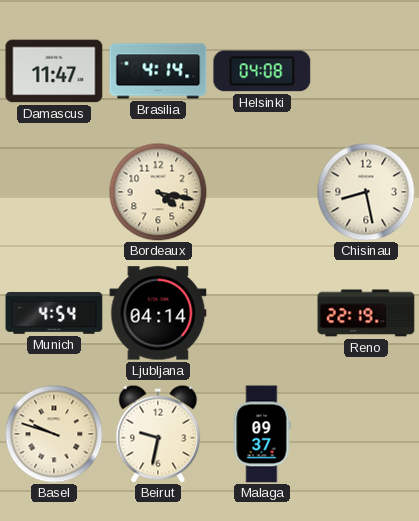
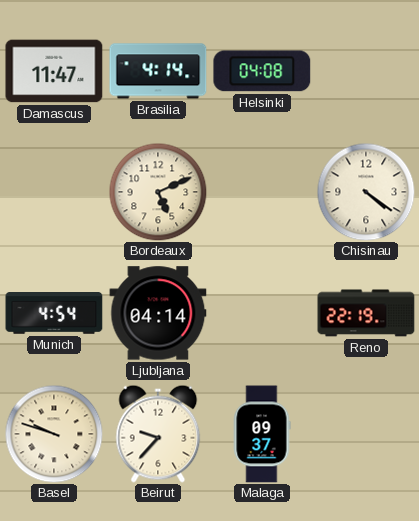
Bordeaux: 4:17 -> 5:11
Chisinau: 8:28 -> 4:21
Beirut: 9:32 -> 9:37
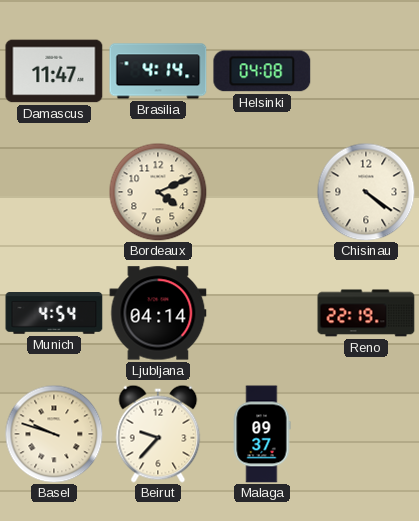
Bordeaux: 5:11 -> 4:11
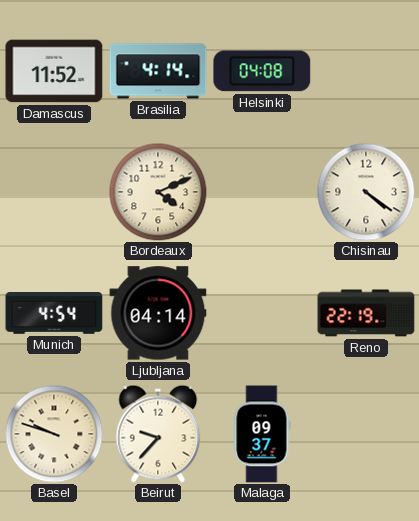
Damascus: 11:47 -> 11:52
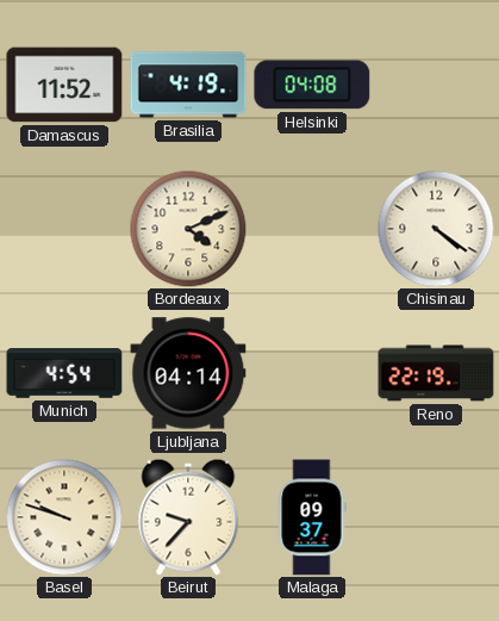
Brasilia: 4:14 -> 4:19
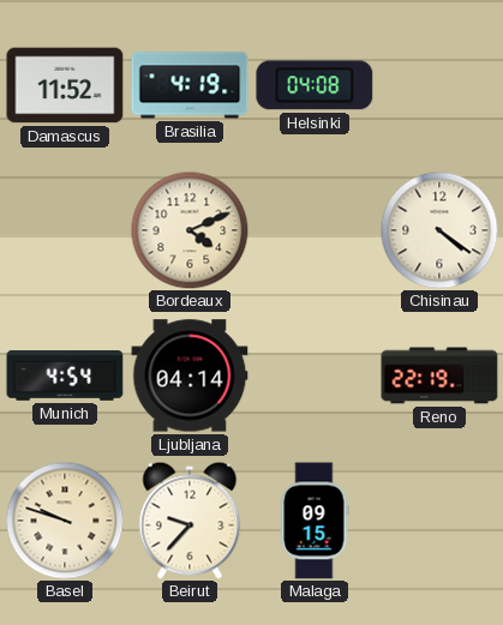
Malaga: 09:37 -> 09:15
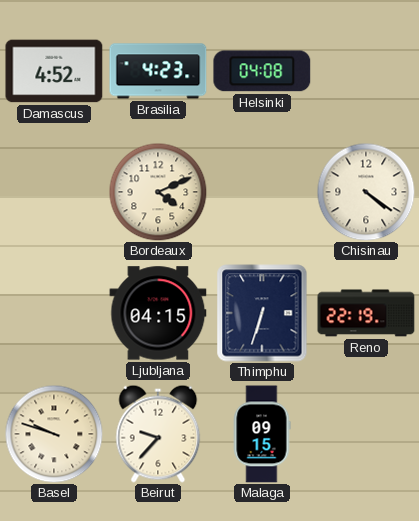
Damascus: 11:52 -> 4:52
Brasilia: 4:19 -> 4:23
Munich: 4:54 -> none
Ljubljana: 04:14 -> 04:15
Thimphu: none -> 6:33
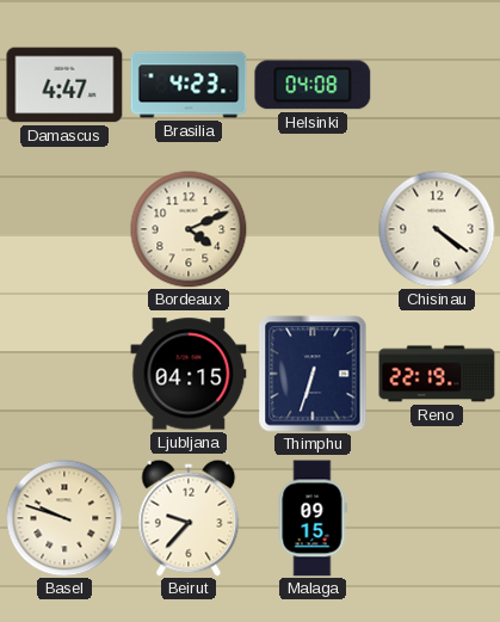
Damascus: 4:52 -> 4:47
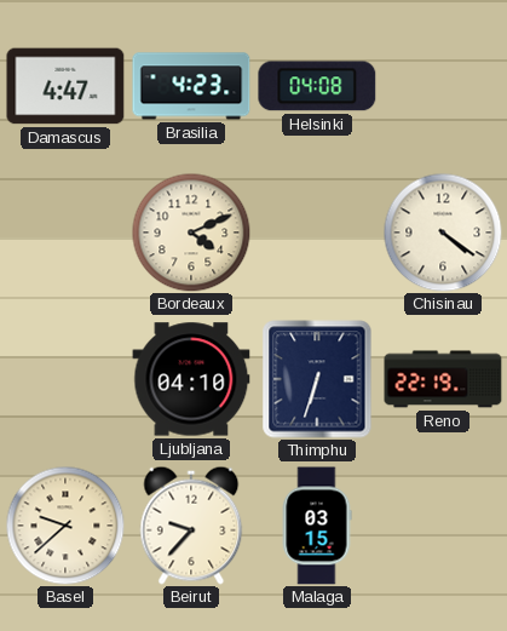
Ljubljana: 04:15 -> 04:10
Basel: 9:48 -> 9:38
Malaga: 09:15 -> 03:15
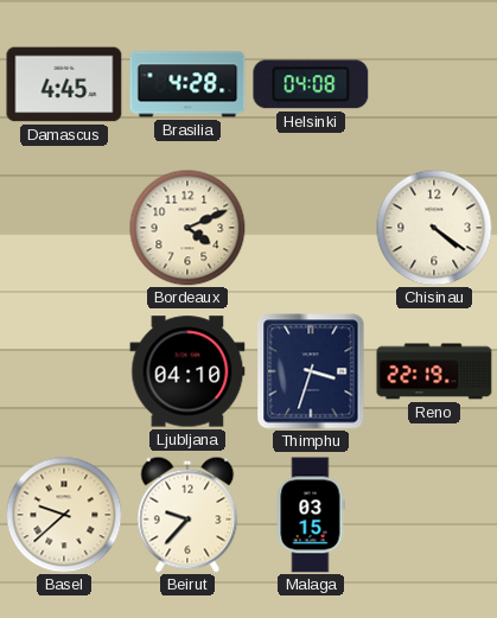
Damascus: 4:47 -> 4:45
Brasilia: 4:23 -> 4:28
Thimphu: 6:33 -> 3:33
